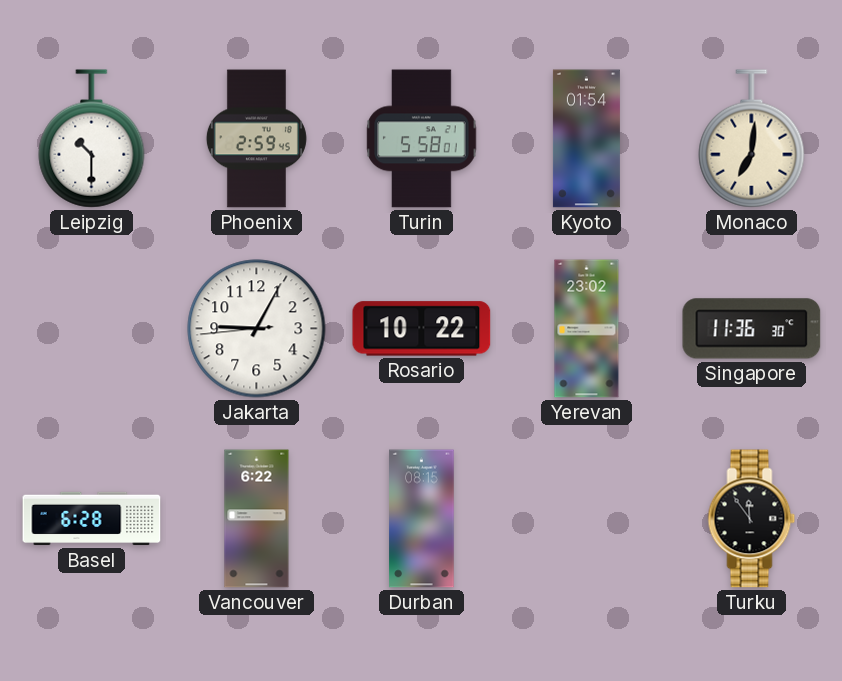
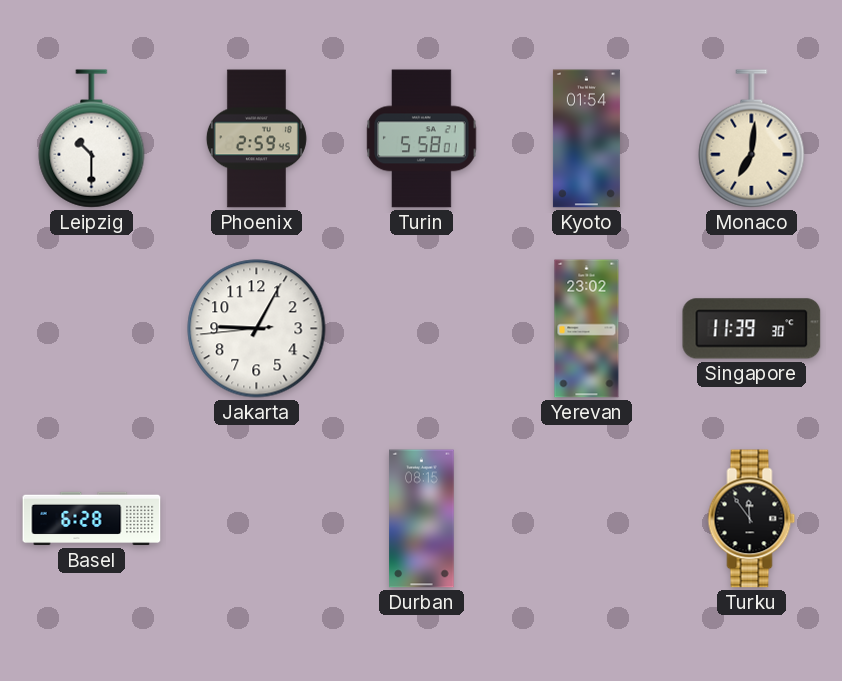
Rosario: 10:22 -> none
Singapore: 11:36 -> 11:39
Vancouver: 6:22 -> none
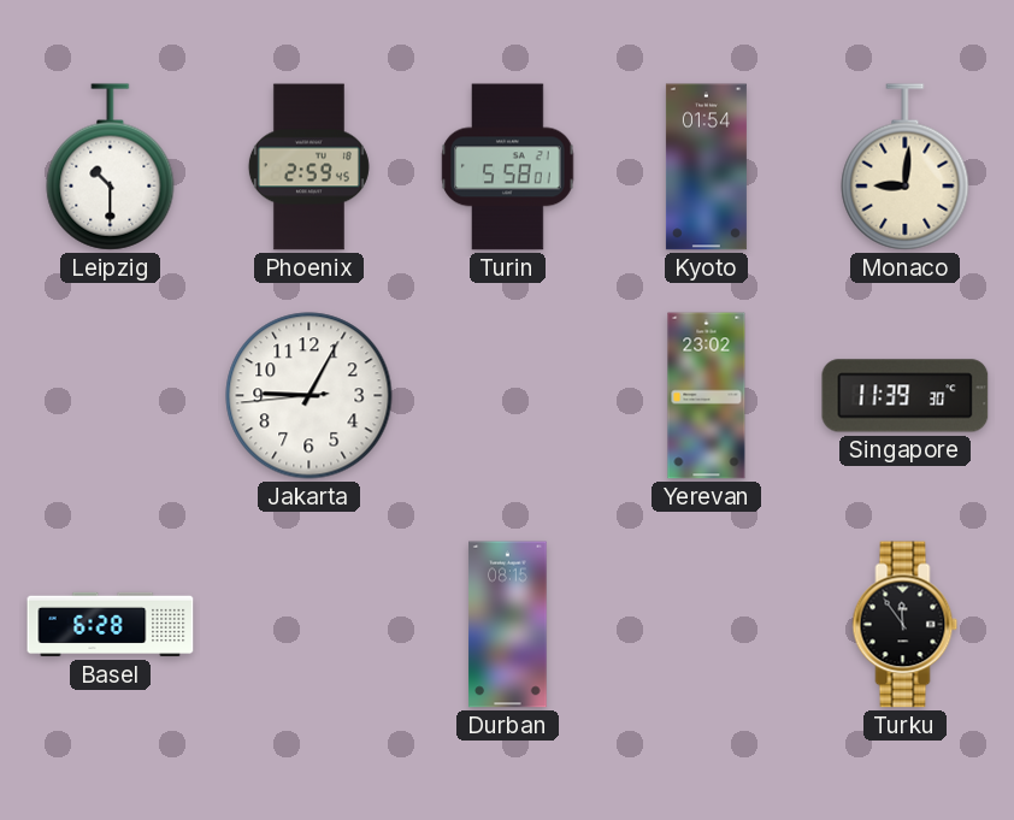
Monaco: 7:01 -> 9:01
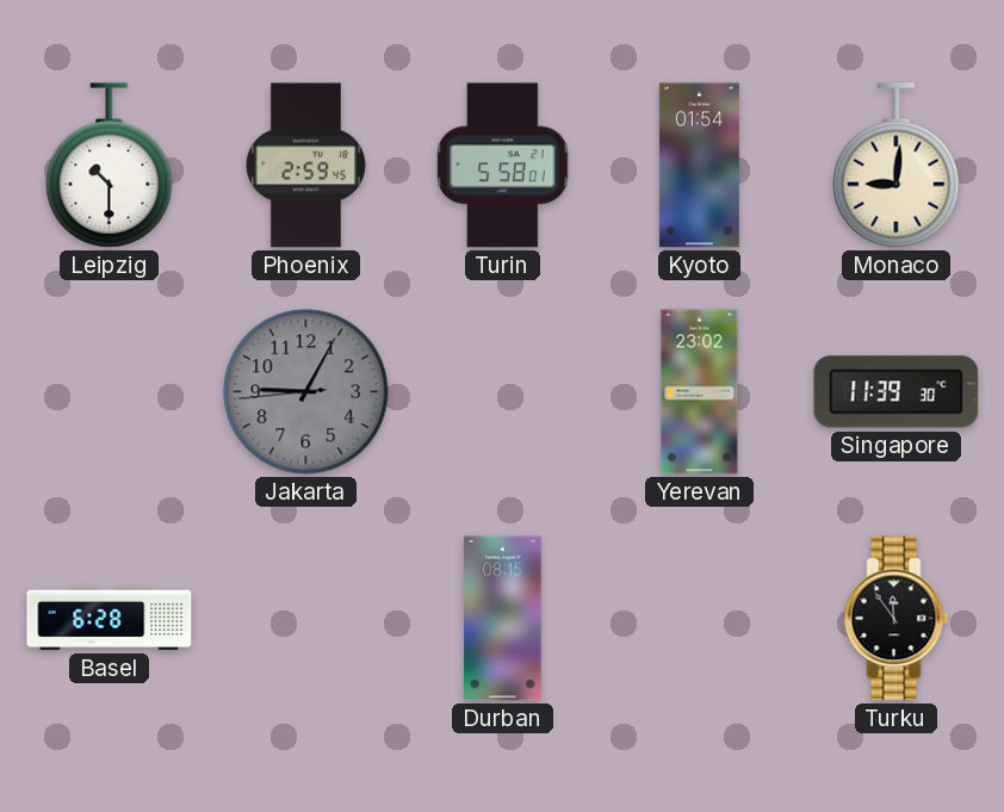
Jakarta dial: white -> grey
